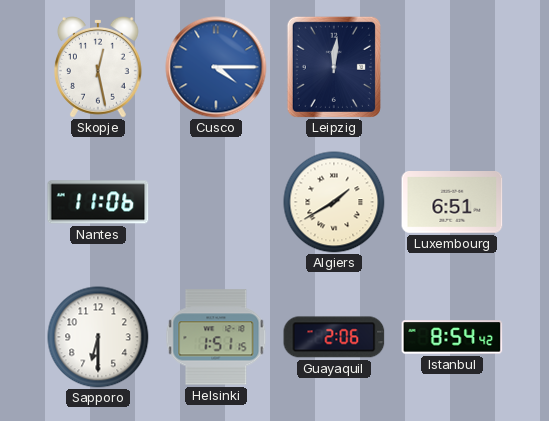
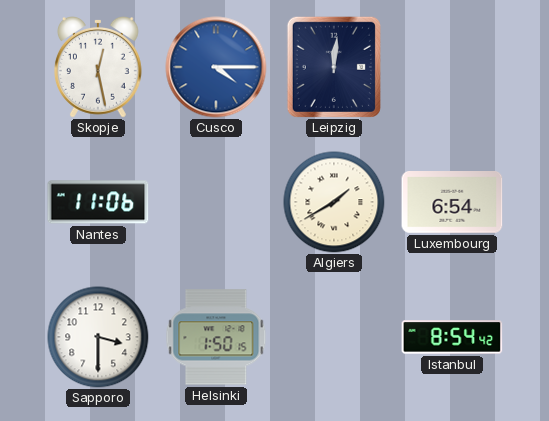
Luxembourg: 6:51 -> 6:54
Sapporo: 6:30 -> 3:30
Helsinki: 1:51 -> 1:50
Guayaquil: 2:06 -> none
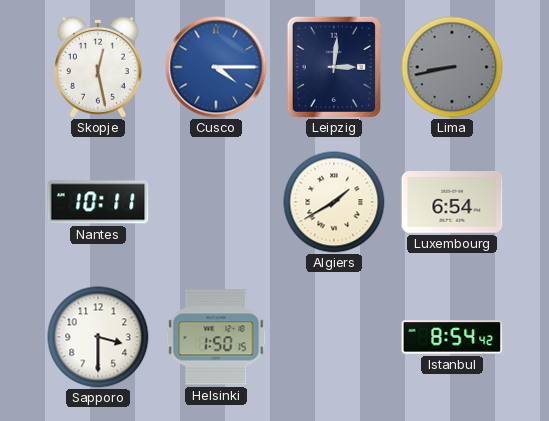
Leipzig: 12:01 -> 3:01
Lima: none -> 8:43
Nantes: 11:06 -> 10:11
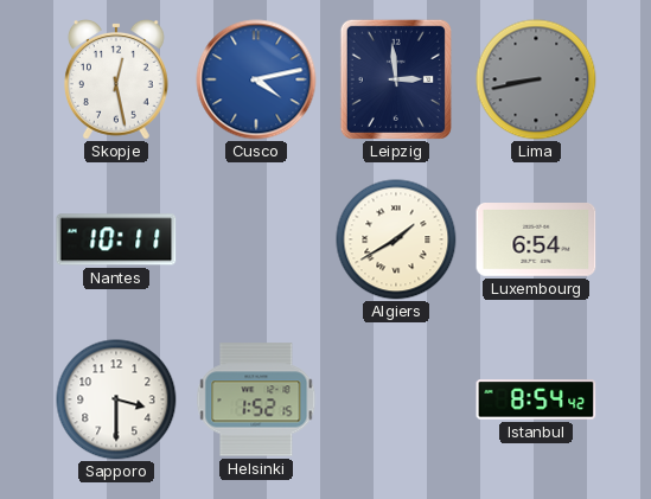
Cusco: 4:15 -> 4:13
Leipzig: 3:01 -> 2:59
Helsinki: 1:50 -> 1:52
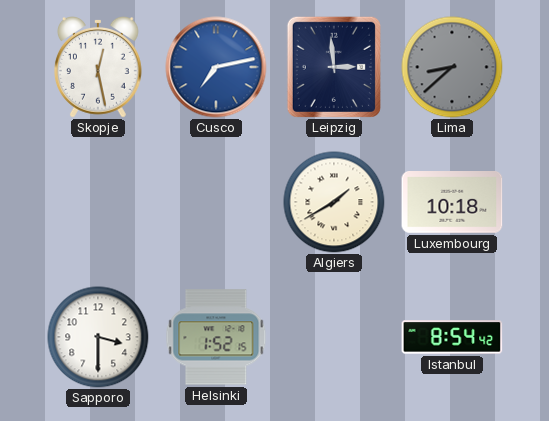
Cusco: 4:13 -> 7:13
Lima: 8:43 -> 8:38
Nantes: 10:11 -> none
Luxembourg: 6:54 -> 10:18
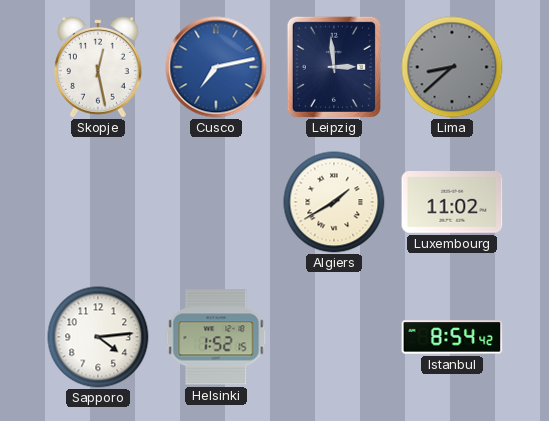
Luxembourg: 10:18 -> 11:02
Sapporo: 3:30 -> 4:14
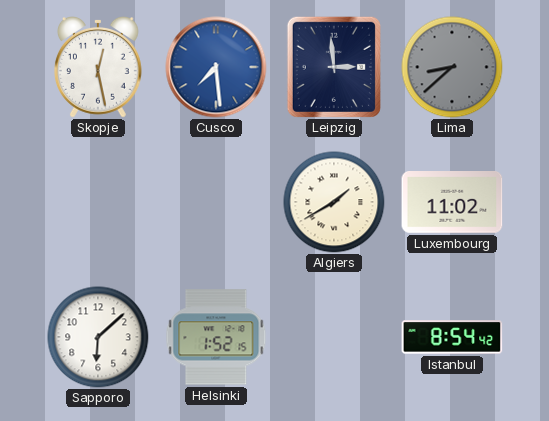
Cusco: 7:13 -> 7:29
Sapporo: 4:14 -> 6:08
